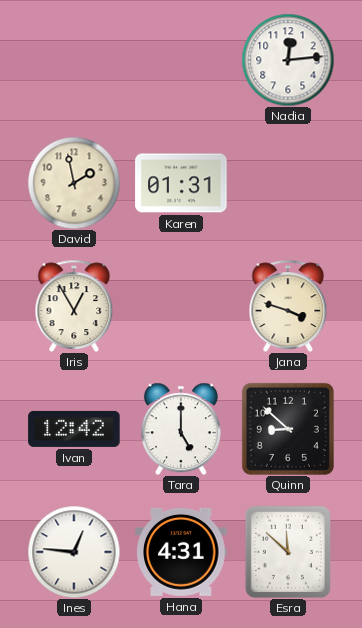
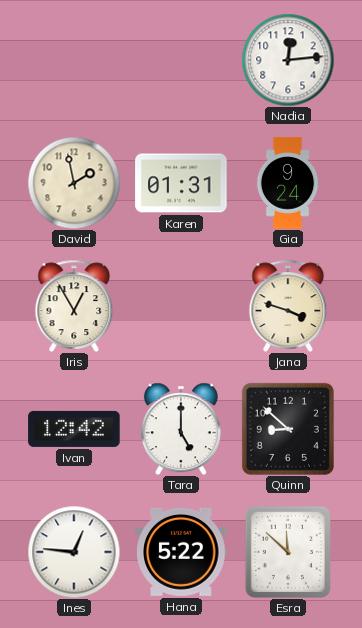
Gia: none -> 9:24
Hana: 4:31 -> 5:22
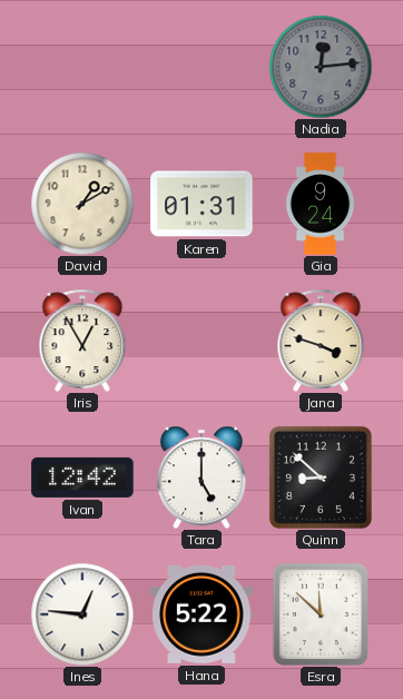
Nadia dial: white -> grey
David: 1:58 -> 1:10
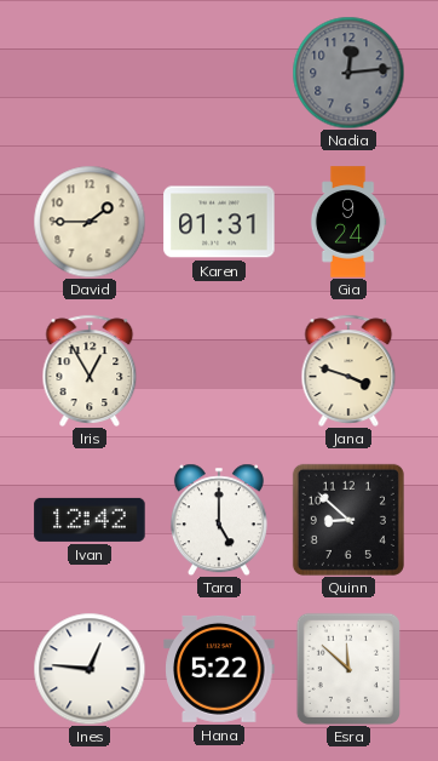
David: 1:10 -> 1:45
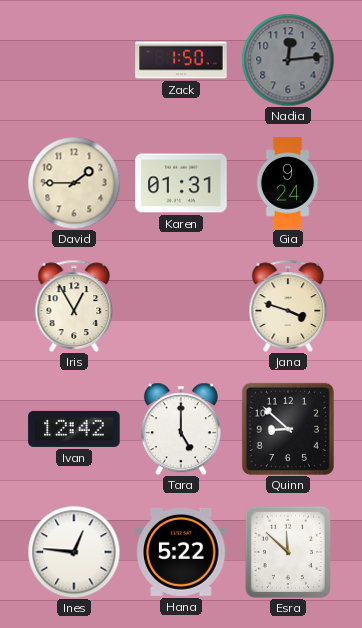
Zack: none -> 1:50
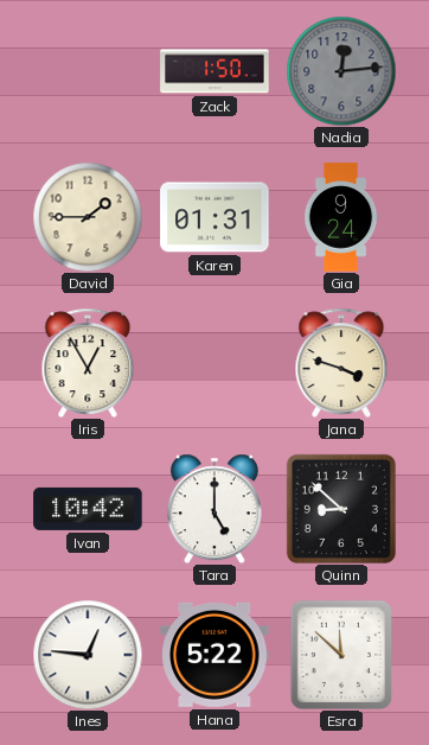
Ivan: 12:42 -> 10:42
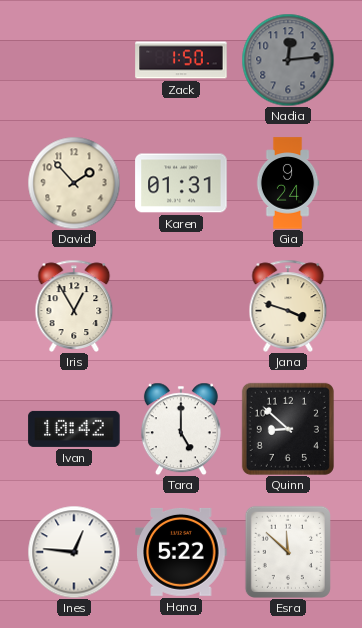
David: 1:45 -> 1:53
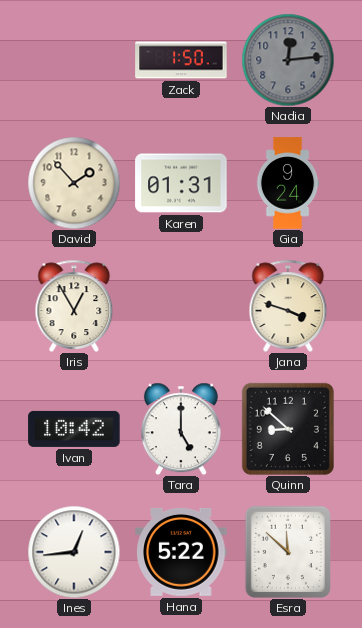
Ines: 12:46 -> 12:44
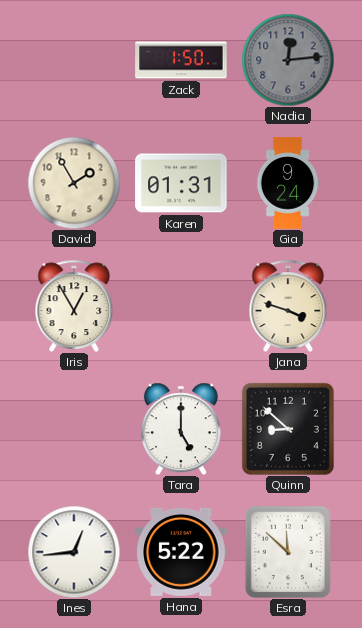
David: 1:53 -> 1:55
Ivan: 10:42 -> none
